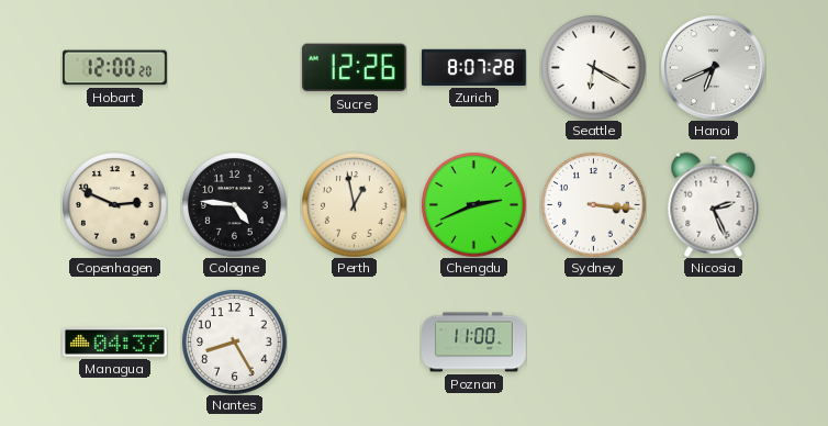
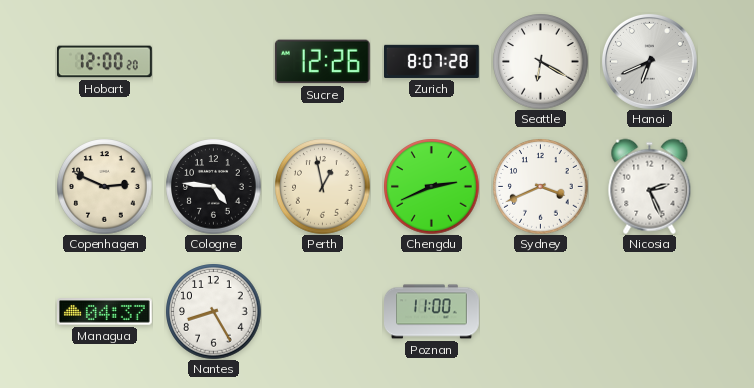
Sydney: 3:16 -> 3:41
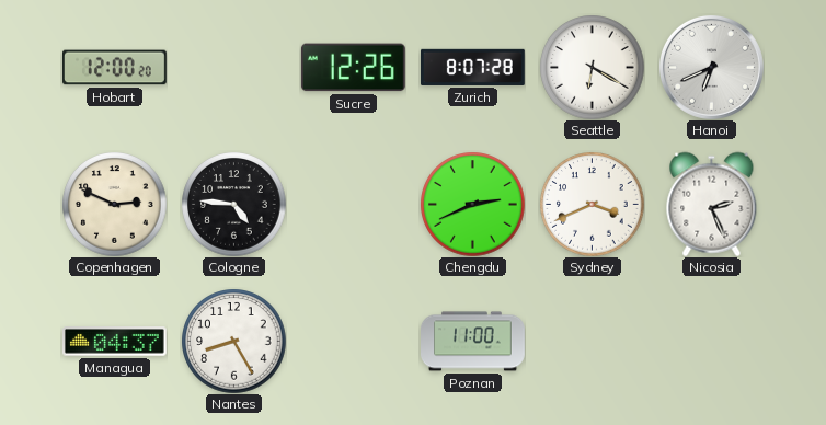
Perth: 12:58 -> none
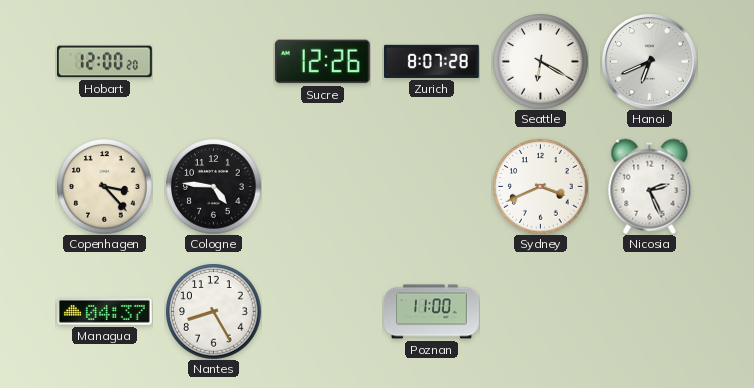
Copenhagen: 2:49 -> 3:23
Chengdu: 2:41 -> none
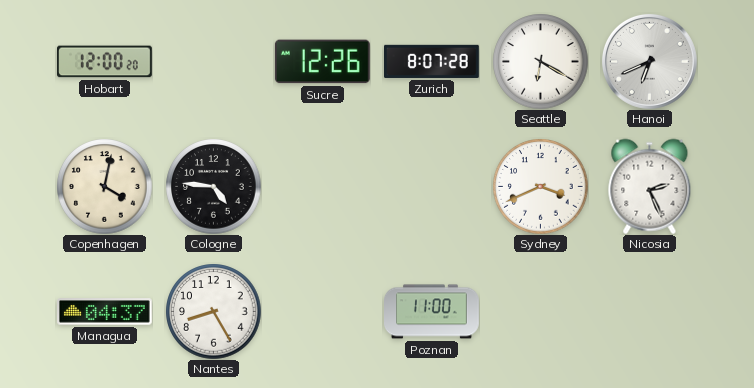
Copenhagen: 3:23 -> 4:02
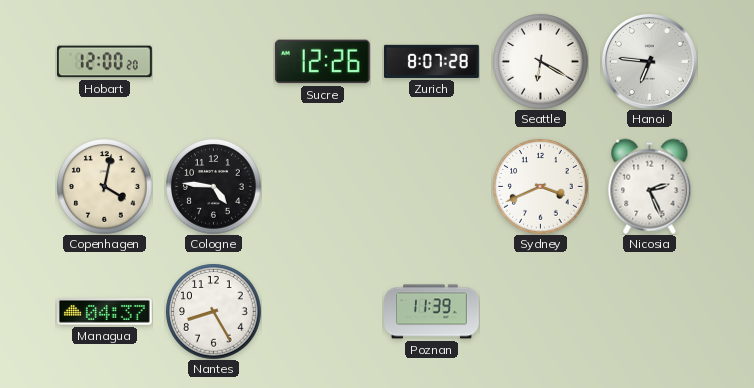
Hanoi: 6:41 -> 6:46
Poznan: 11:00 -> 11:39
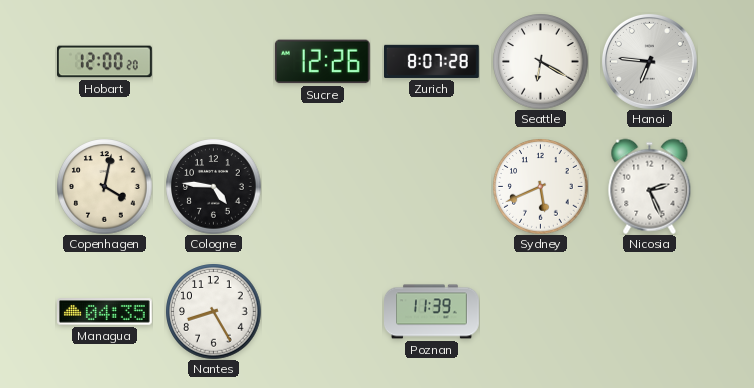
Sydney: 3:41 -> 5:41
Managua: 04:37 -> 04:35
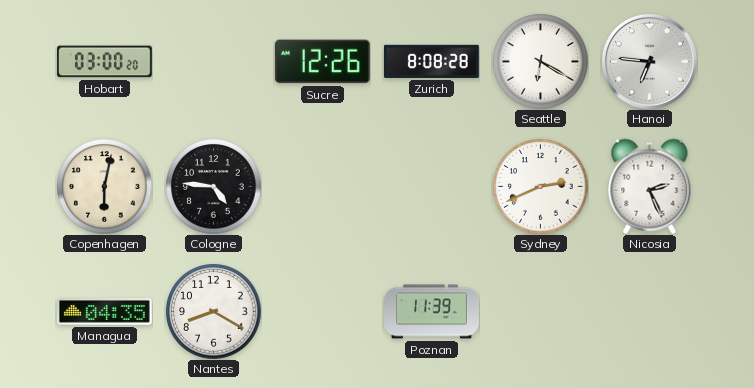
Hobart: 12:00 -> 03:00
Zurich: 8:07 -> 8:08
Copenhagen: 4:02 -> 6:02
Sydney: 5:41 -> 2:41
Nantes: 8:25 -> 8:20
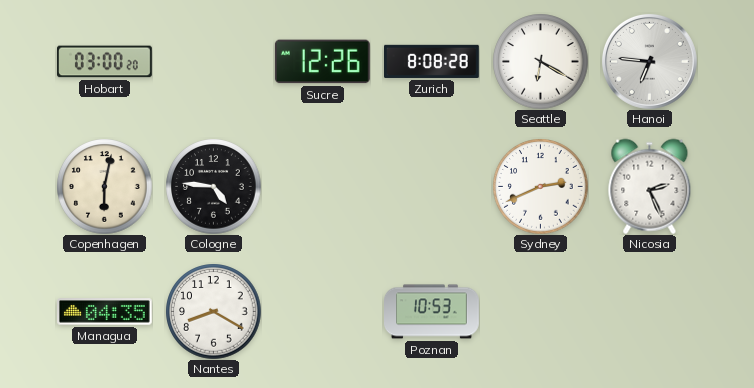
Poznan: 11:39 -> 10:53
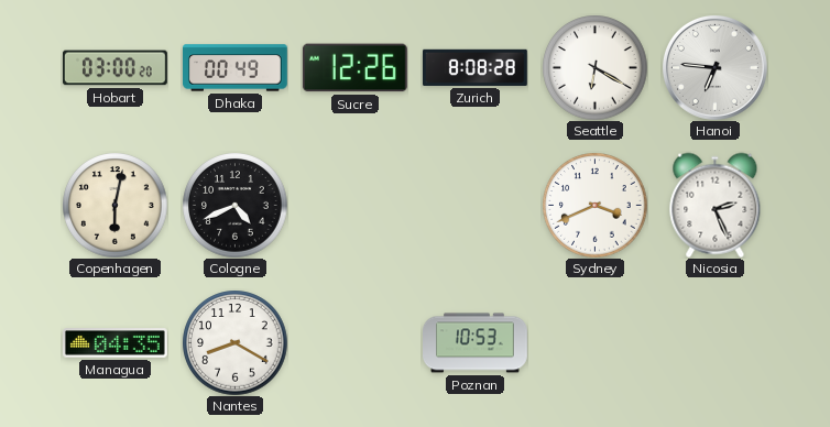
Dhaka: none -> 00:49
Cologne: 4:46 -> 4:41
Sydney: 2:41 -> 3:41
